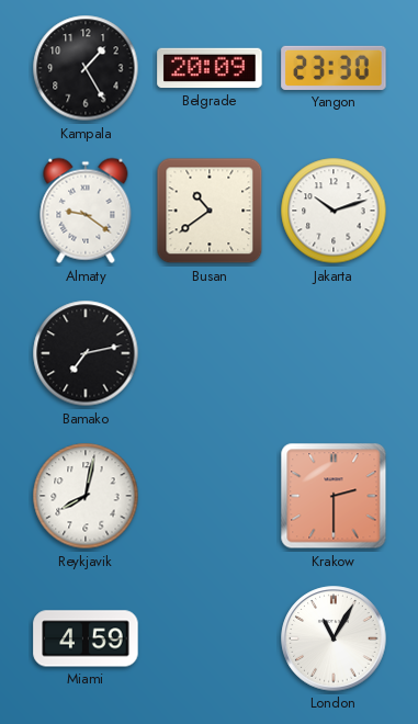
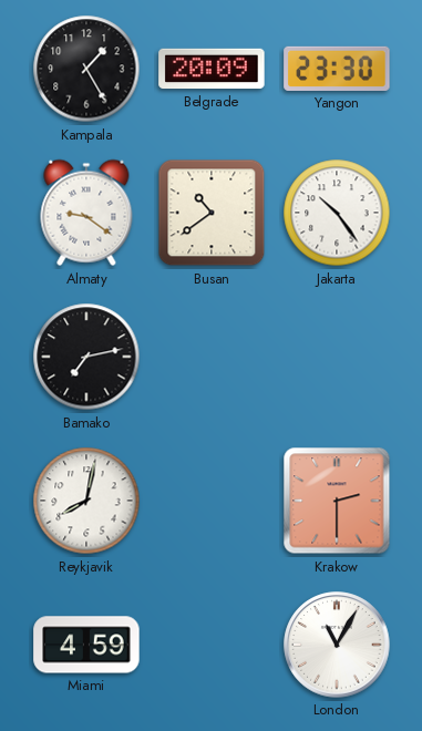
Jakarta: 10:12 -> 10:24
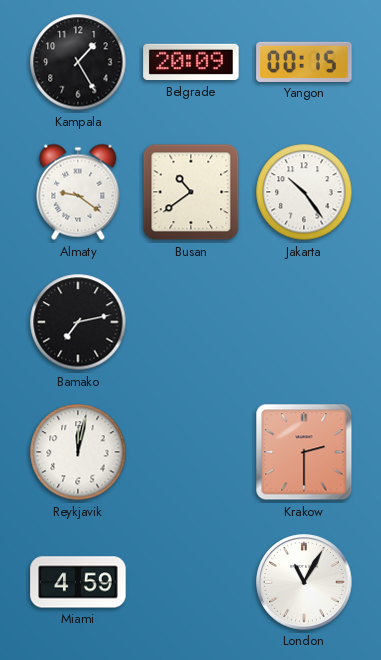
Yangon: 23:30 -> 00:15
Reykjavik: 8:02 -> 12:02
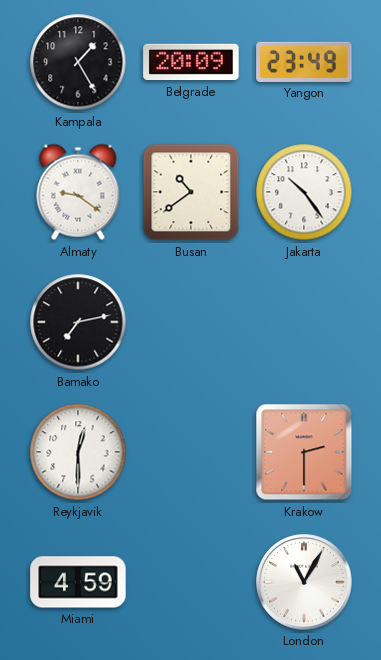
Yangon: 00:15 -> 23:49
Reykjavik: 12:02 -> 12:30
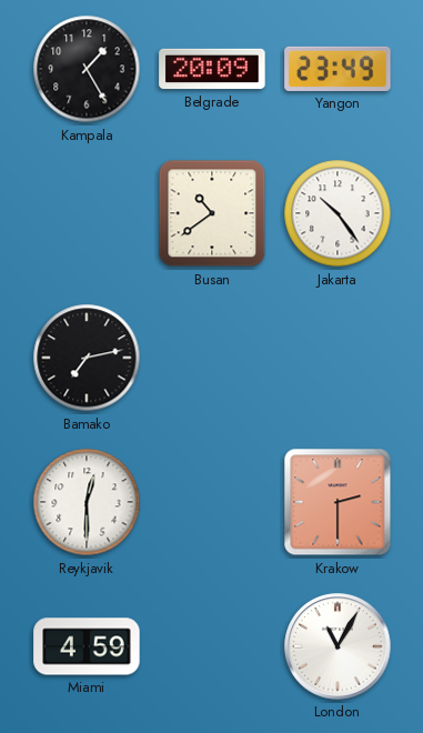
Almaty: 9:21 -> none
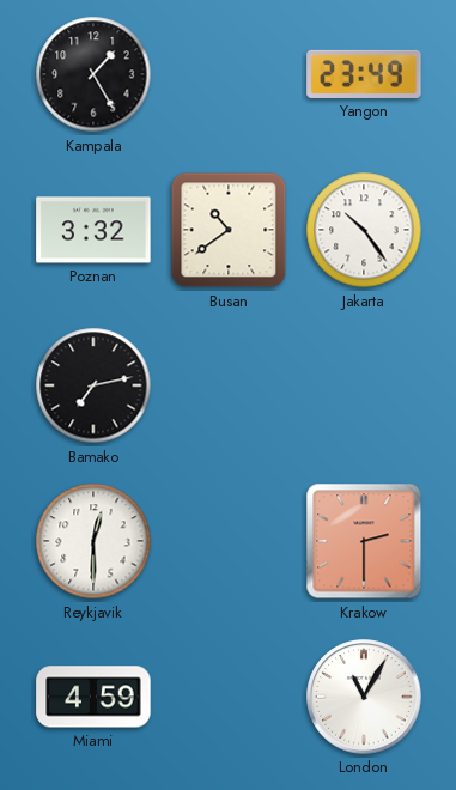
Belgrade: 20:09 -> none
Poznan: none -> 3:32
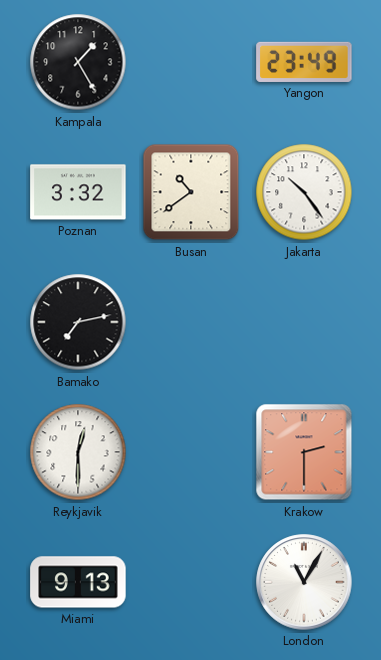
Miami: 4:59 -> 9:13
